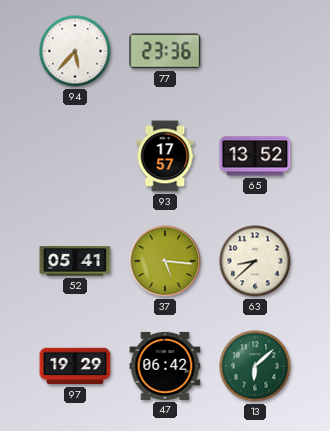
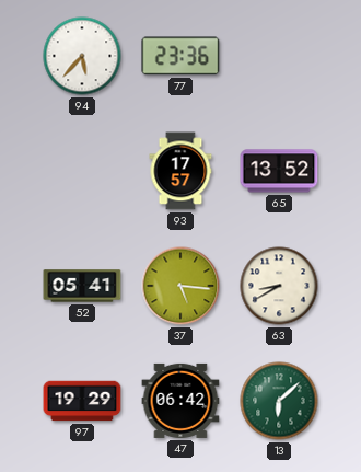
63: 8:38 -> 8:40
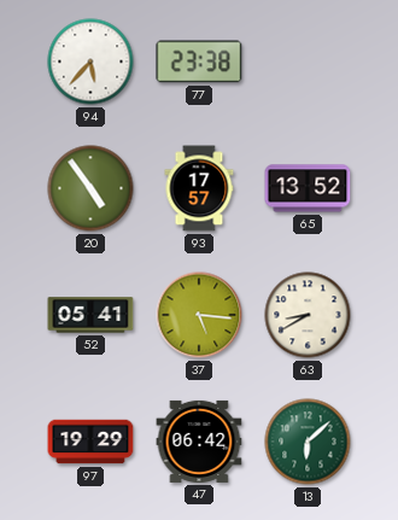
77: 23:36 -> 23:38
20: none -> 4:54
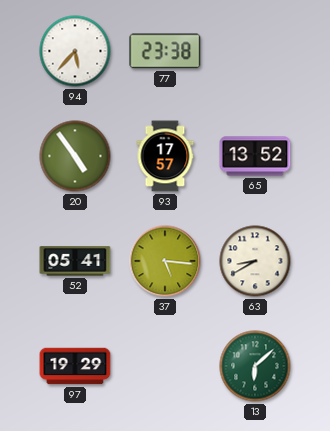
47: 06:42 -> none
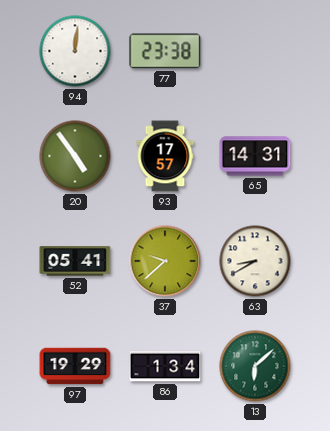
94: 5:37 -> 12:01
65: 13:52 -> 14:31
37: 5:16 -> 9:38
86: none -> 1:34
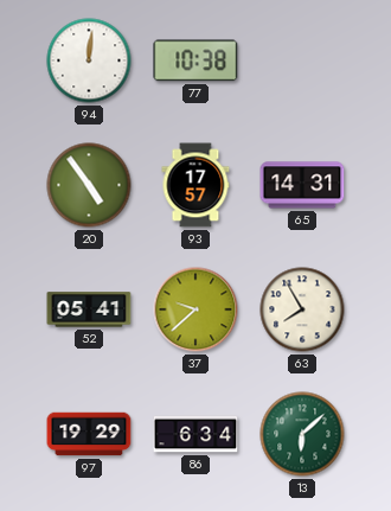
77: 23:38 -> 10:38
63: 8:40 -> 7:55
86: 1:34 -> 6:34
